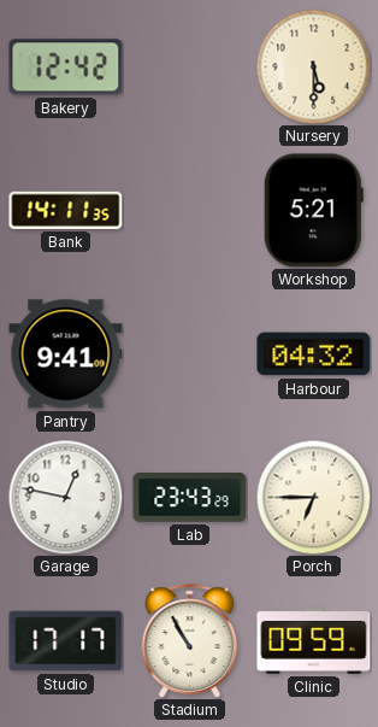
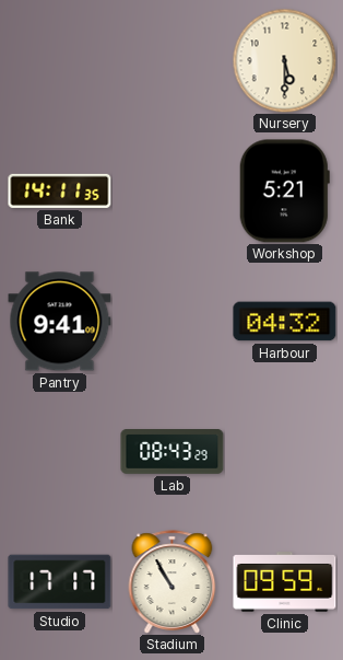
Bakery: 12:42 -> none
Garage: 12:47 -> none
Lab: 23:43 -> 08:43
Porch: 6:45 -> none
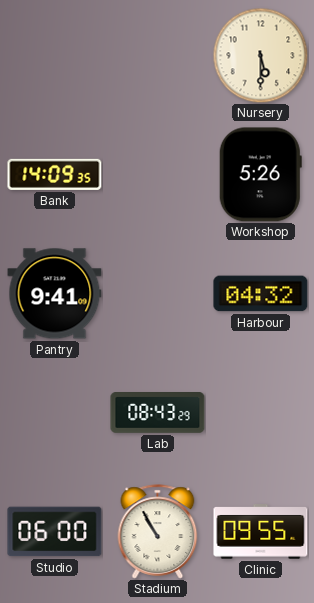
Bank: 14:11 -> 14:09
Workshop: 5:21 -> 5:26
Studio: 17:17 -> 06:00
Clinic: 09:59 -> 09:55
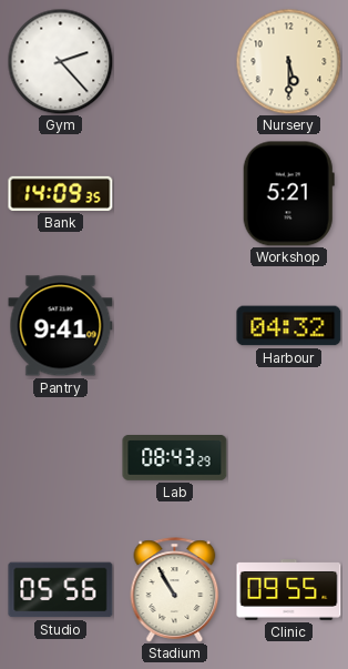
Gym: none -> 2:23
Workshop: 5:26 -> 5:21
Studio: 06:00 -> 05:56
